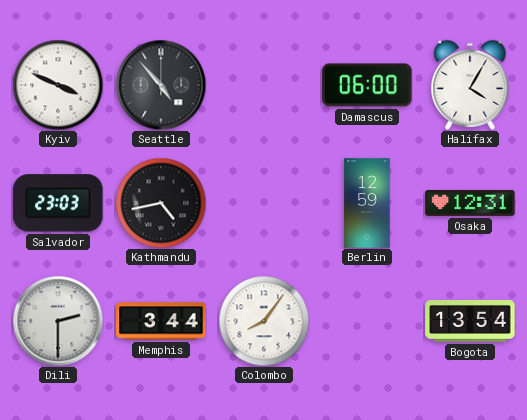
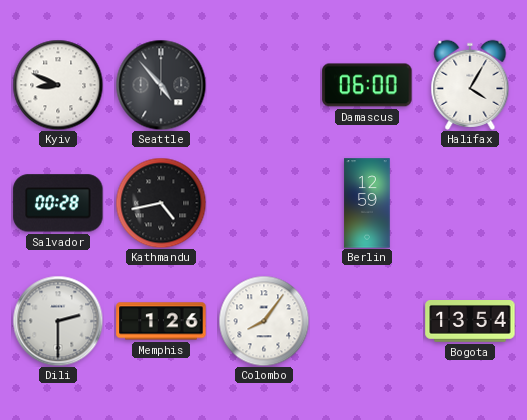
Kyiv: 3:49 -> 8:49
Salvador: 23:03 -> 00:28
Osaka: 12:31 -> none
Memphis: 3:44 -> 1:26
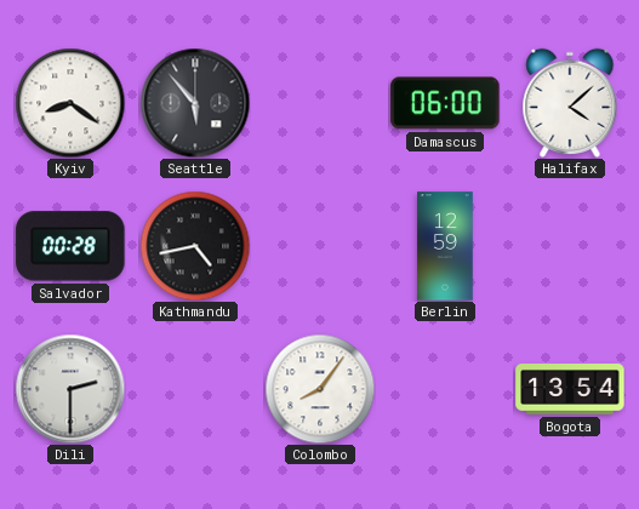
Kyiv: 8:49 -> 8:21
Seattle: 4:53 -> 5:53
Halifax: 4:05 -> 4:08
Memphis: 1:26 -> none
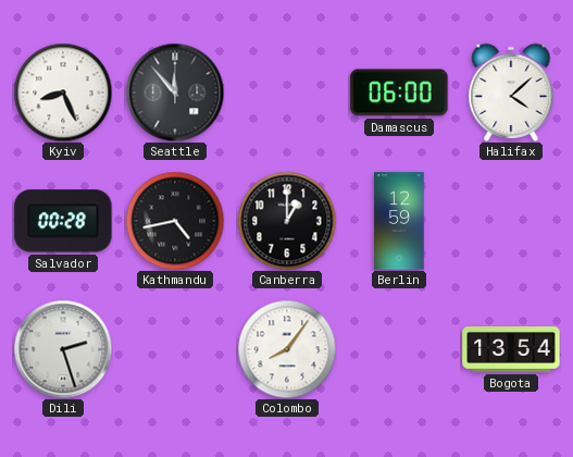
Kyiv: 8:21 -> 8:26
Seattle: 5:53 -> 11:53
Canberra: none -> 1:00
Dili: 2:30 -> 2:27
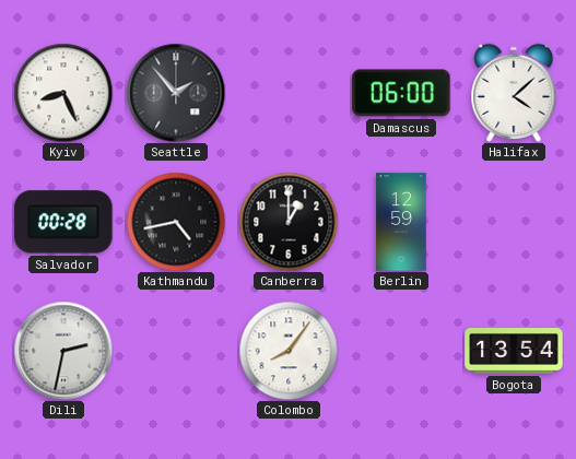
Seattle: 11:53 -> 1:53
Dili: 2:27 -> 2:32
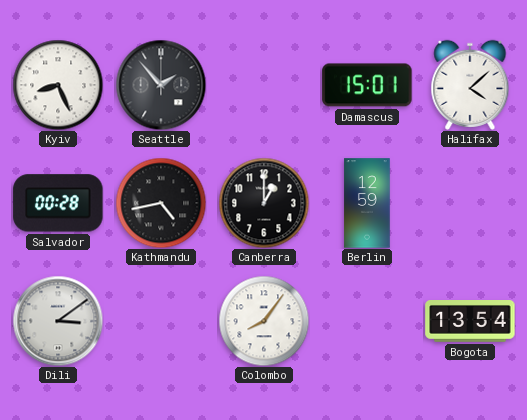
Damascus: 06:00 -> 15:01
Dili: 2:32 -> 3:09
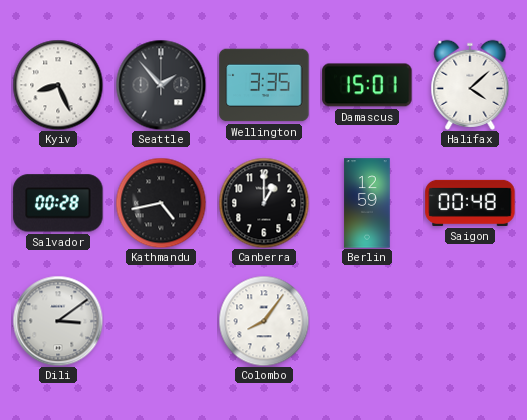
Wellington: none -> 3:35
Saigon: none -> 00:48
Bogota: 13:54 -> none
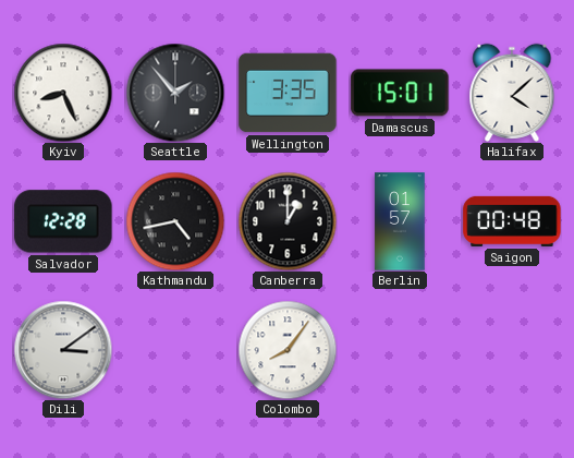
Salvador: 00:28 -> 12:28
Berlin: 12:59 -> 01:57
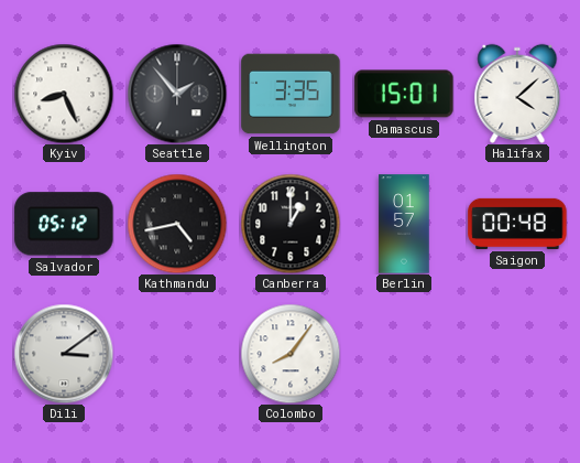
Salvador: 12:28 -> 05:12
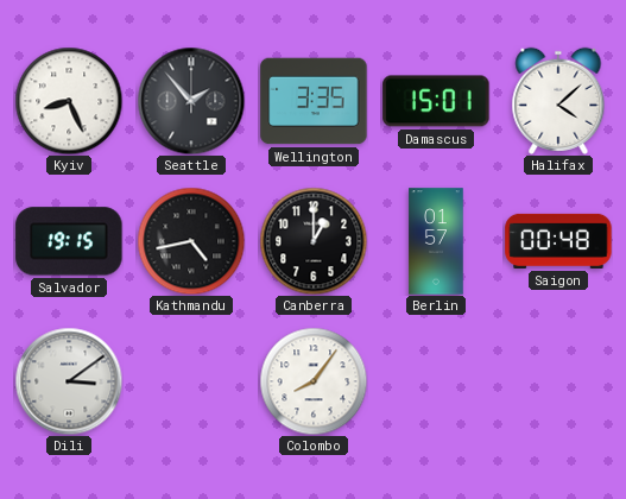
Salvador: 05:12 -> 19:15
